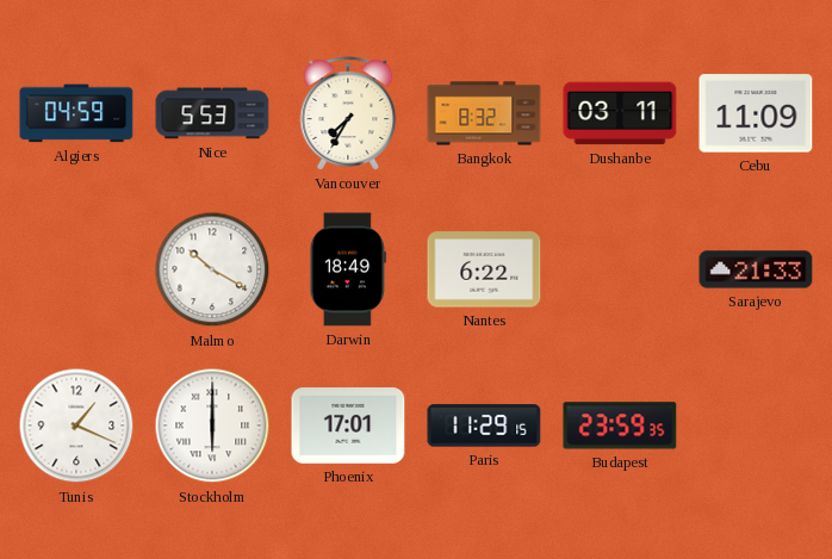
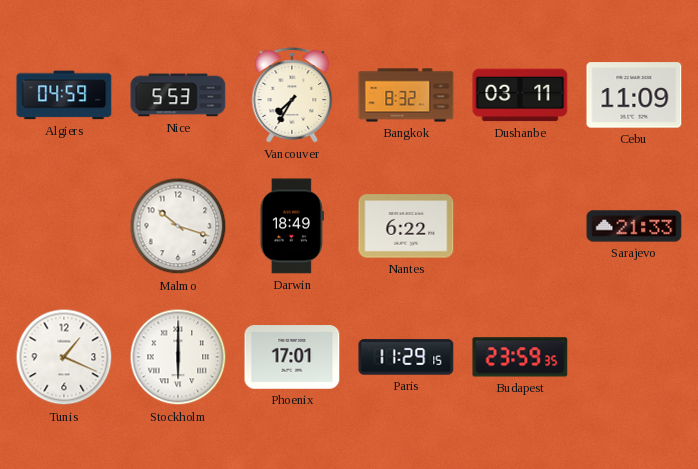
Malmo: 10:20 -> 10:18
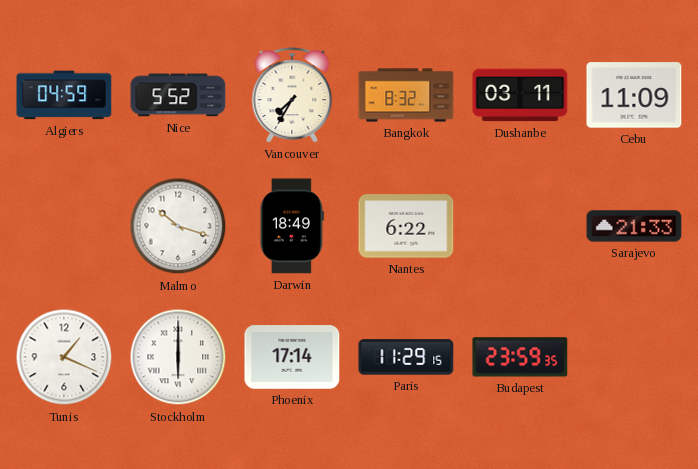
Nice: 5:53 -> 5:52
Phoenix: 17:01 -> 17:14
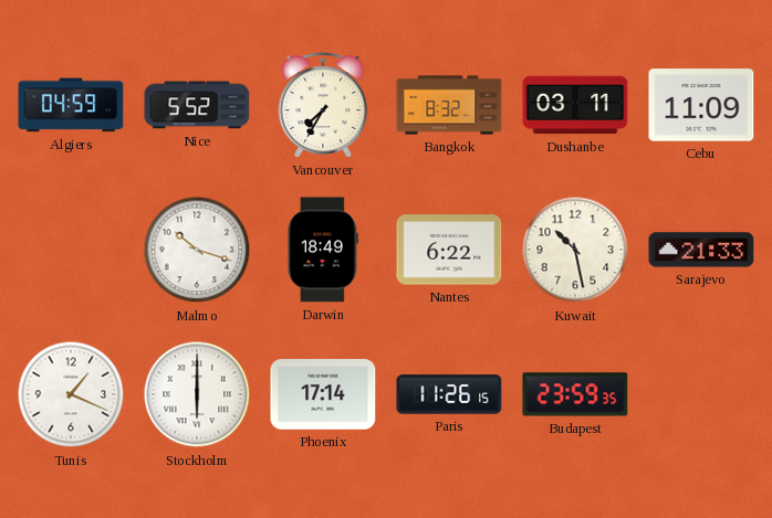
Kuwait: none -> 10:28
Paris: 11:29 -> 11:26
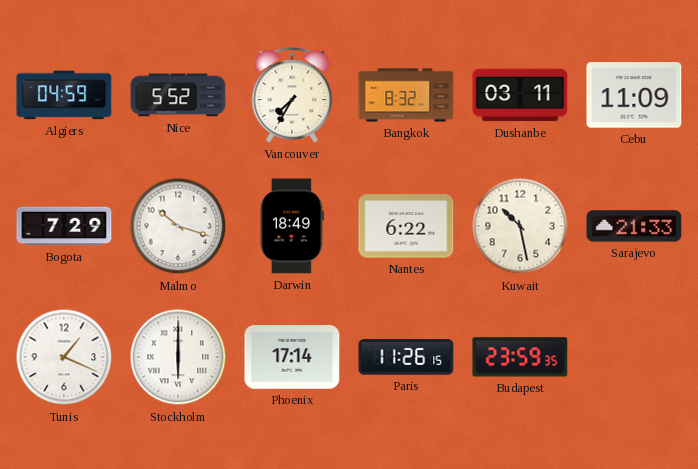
Bogota: none -> 7:29
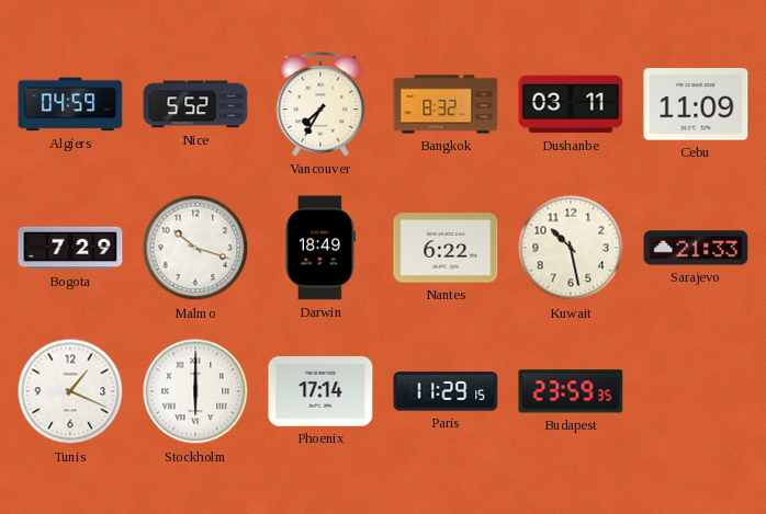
Paris: 11:26 -> 11:29
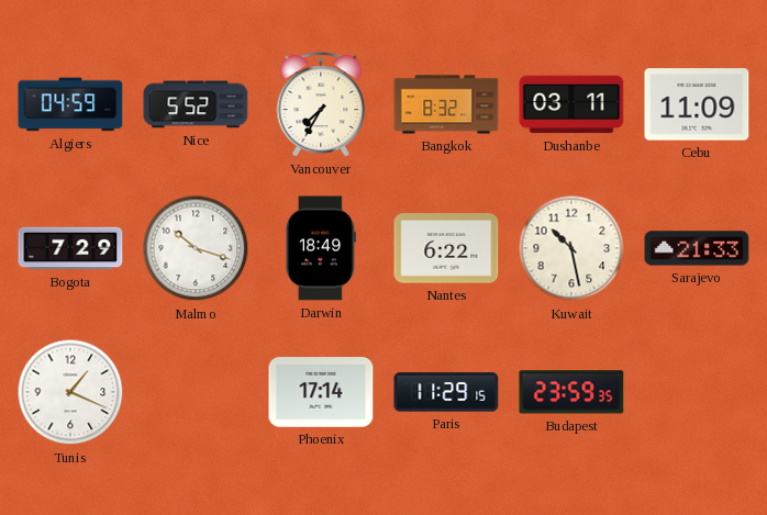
Stockholm: 6:00 -> none
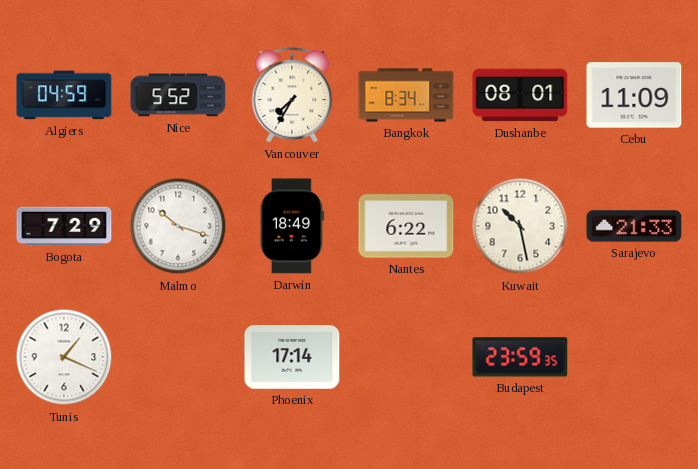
Bangkok: 8:32 -> 8:34
Dushanbe: 03:11 -> 08:01
Paris: 11:29 -> none
